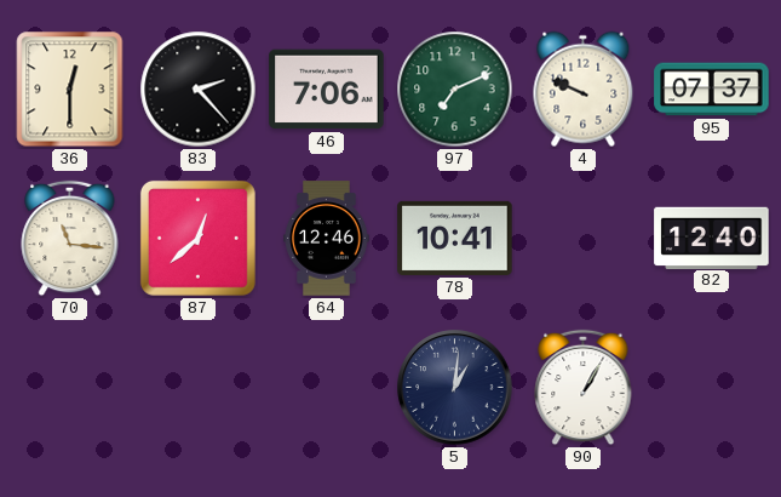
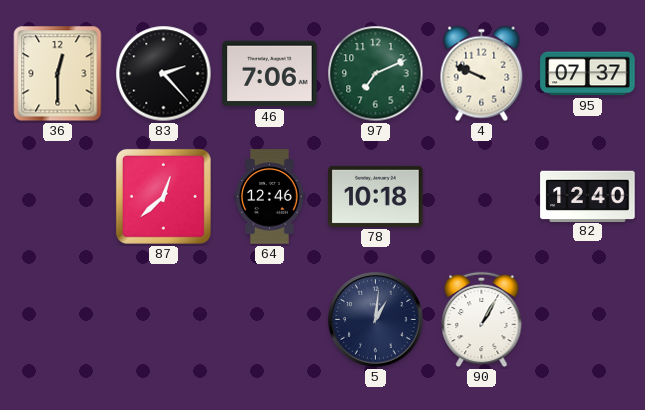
70: 11:16 -> none
78: 10:41 -> 10:18
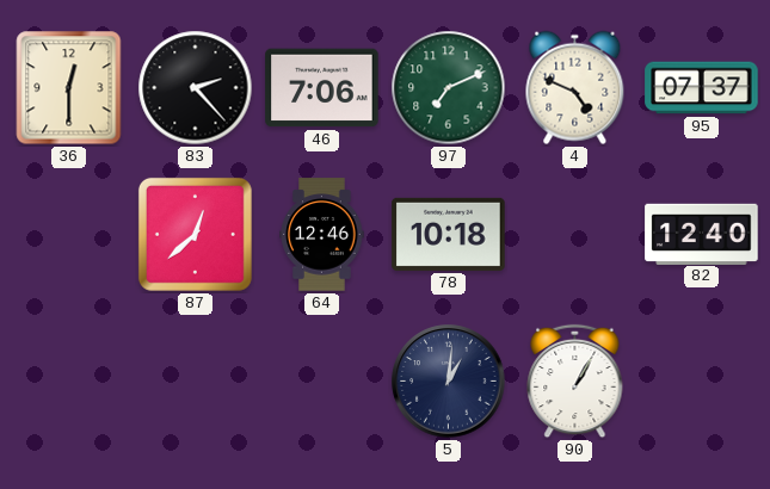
4: 9:49 -> 4:49
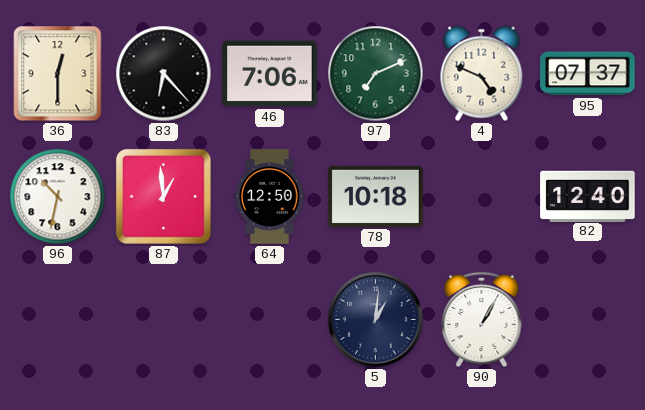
83: 2:23 -> 6:23
96: none -> 10:32
87: 12:38 -> 12:59
64: 12:46 -> 12:50
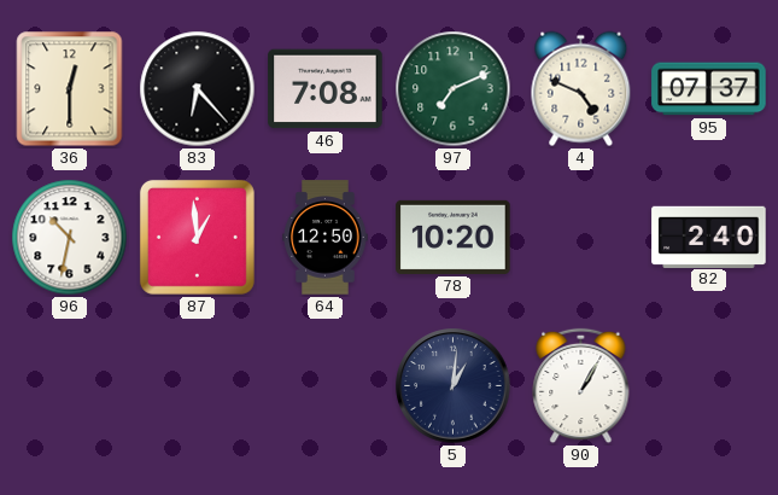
46: 7:06 -> 7:08
78: 10:18 -> 10:20
82: 12:40 -> 2:40
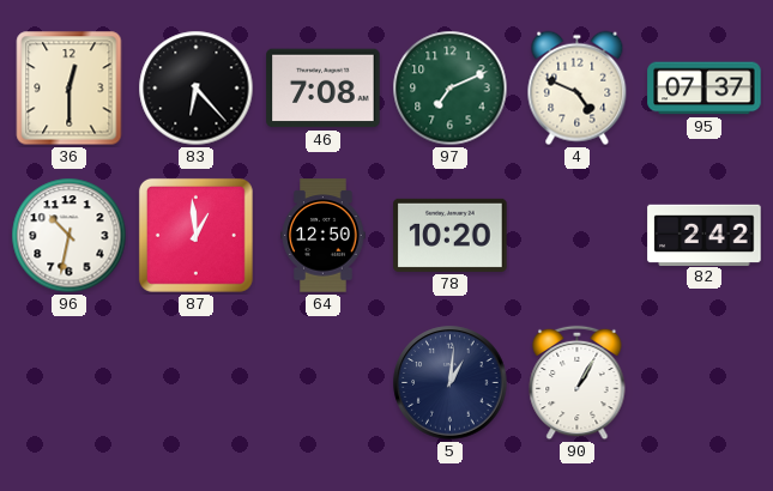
82: 2:40 -> 2:42
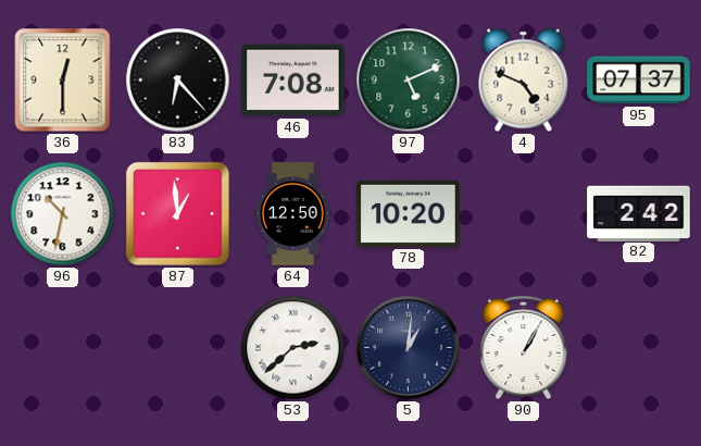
97: 7:11 -> 5:11
53: none -> 2:38
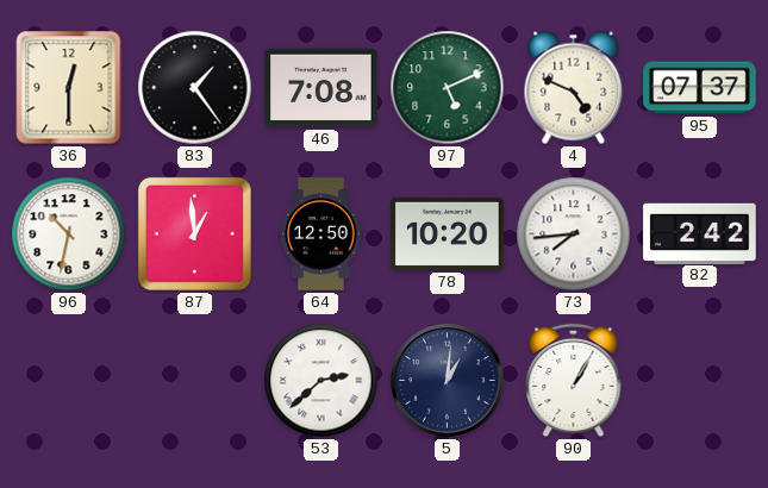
83: 6:23 -> 1:24
73: none -> 7:44
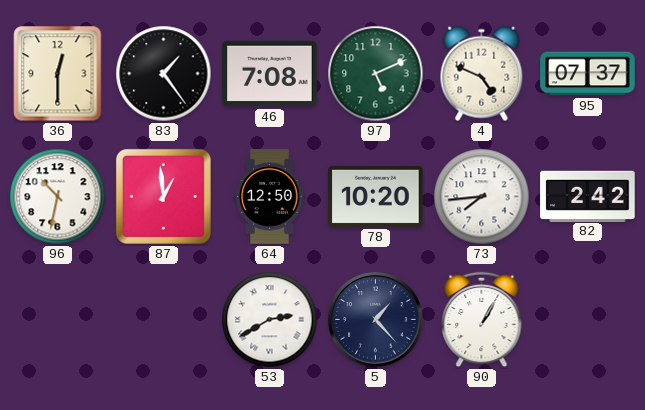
53: 2:38 -> 2:40
5: 1:01 -> 1:23
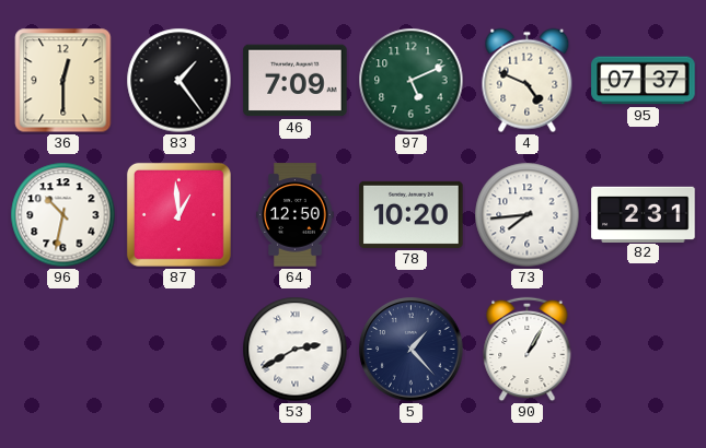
46: 7:08 -> 7:09
82: 2:42 -> 2:31
